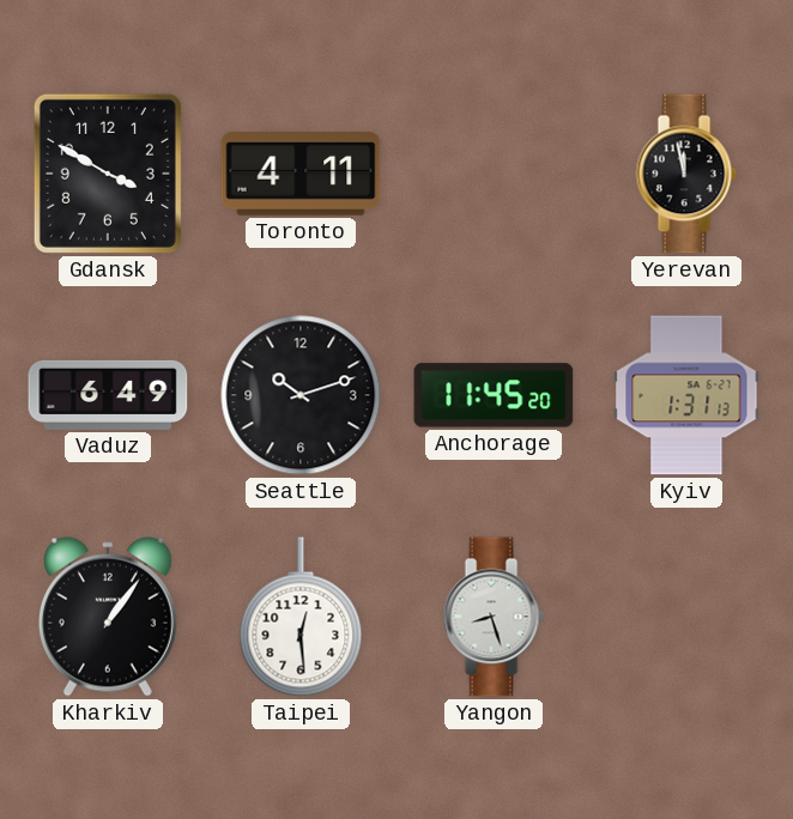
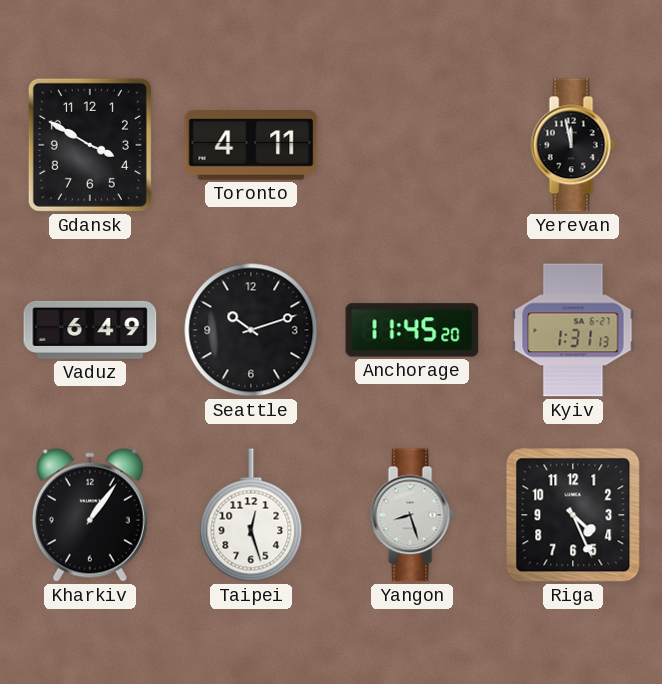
Taipei: 12:29 -> 12:27
Riga: none -> 4:26
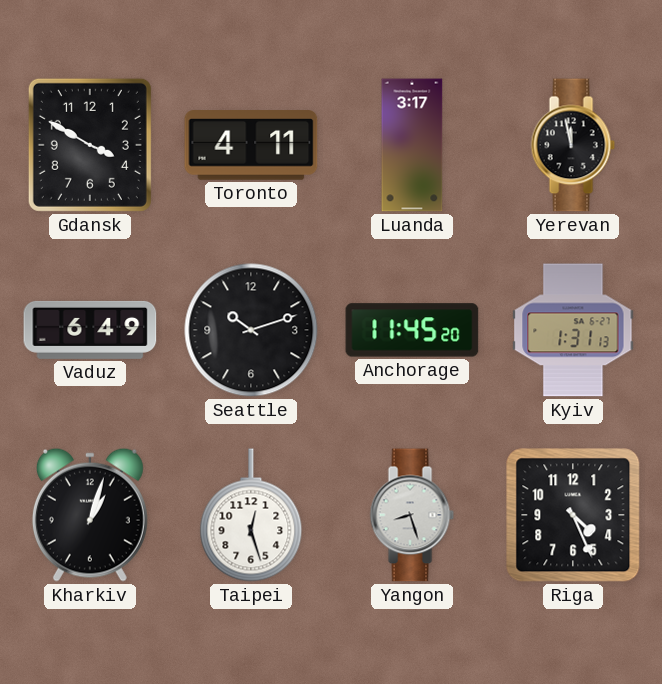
Luanda: none -> 3:17
Kharkiv: 1:06 -> 1:03
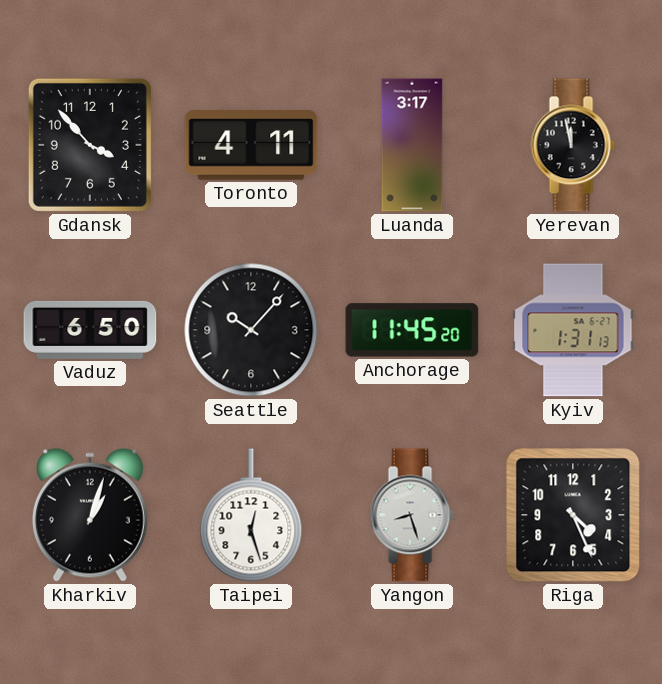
Gdansk: 3:50 -> 3:53
Vaduz: 6:49 -> 6:50
Seattle: 10:12 -> 10:07
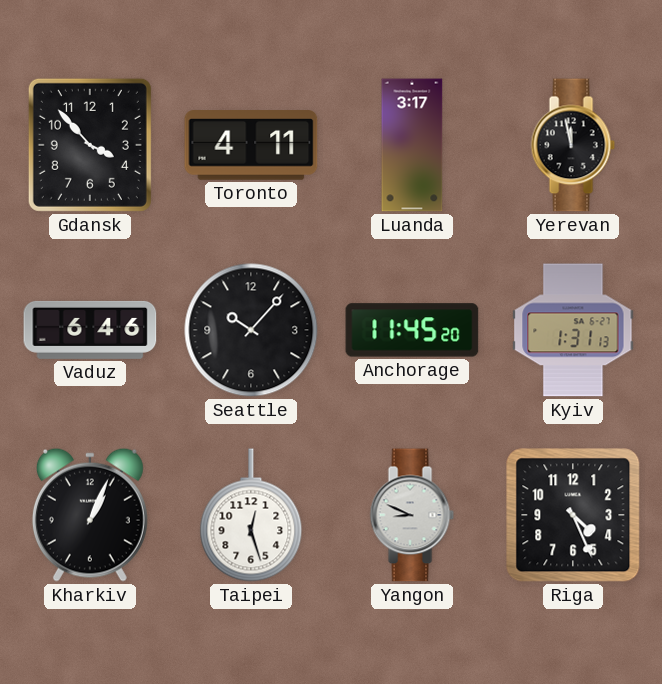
Vaduz: 6:50 -> 6:46
Kharkiv: 1:03 -> 1:04
Yangon: 8:27 -> 8:49
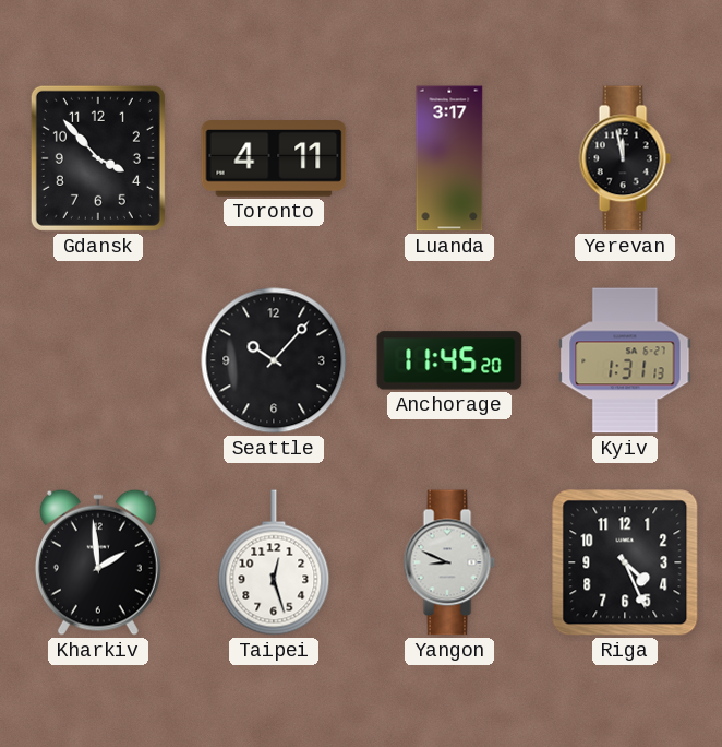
Vaduz: 6:46 -> none
Kharkiv: 1:04 -> 1:59
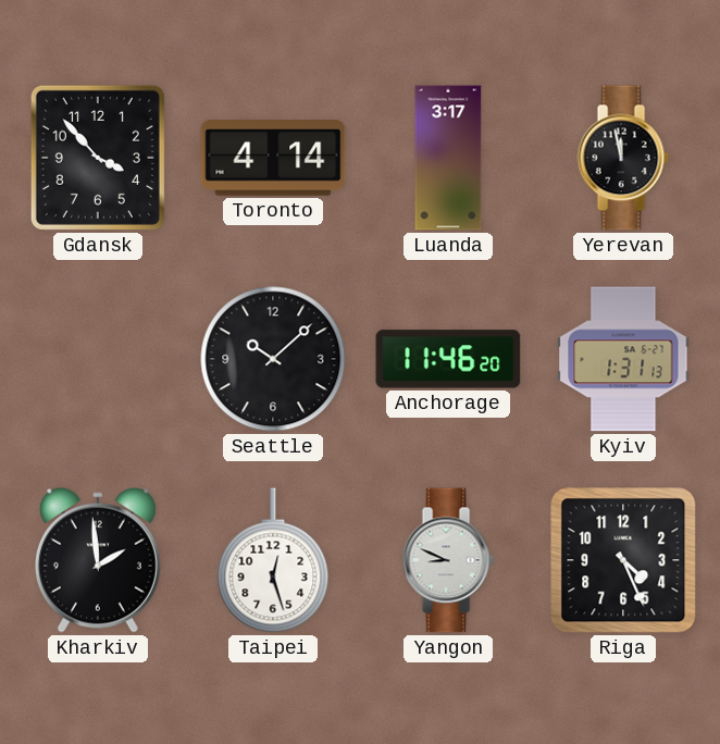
Toronto: 4:11 -> 4:14
Seattle: 10:07 -> 10:08
Anchorage: 11:45 -> 11:46
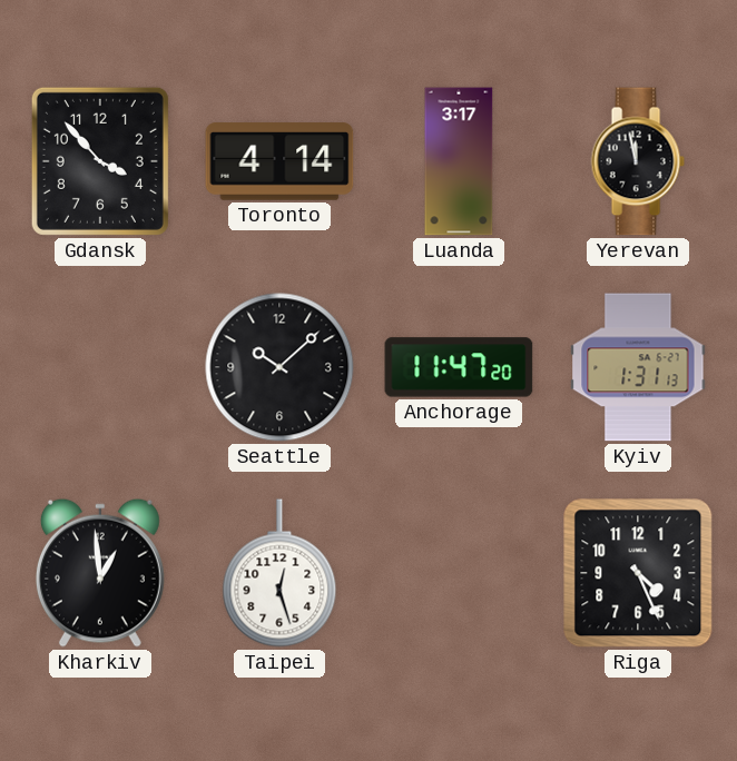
Anchorage: 11:46 -> 11:47
Kharkiv: 1:59 -> 12:59
Yangon: 8:49 -> none
